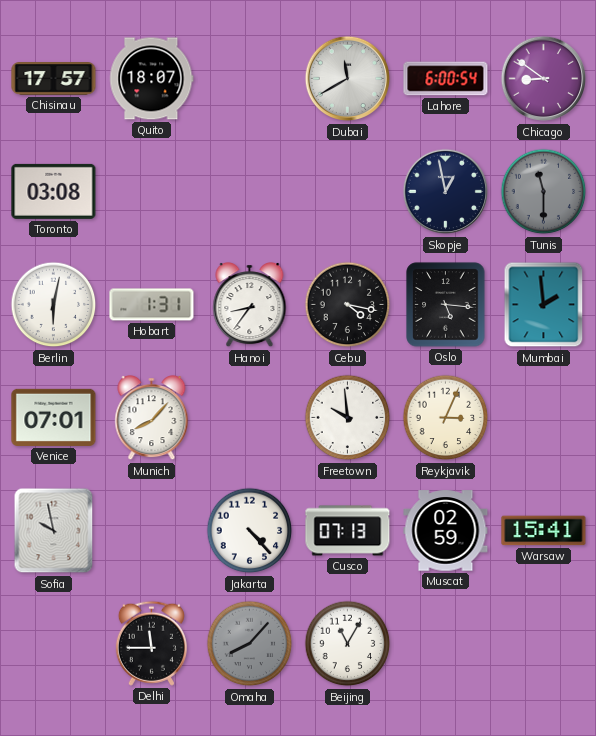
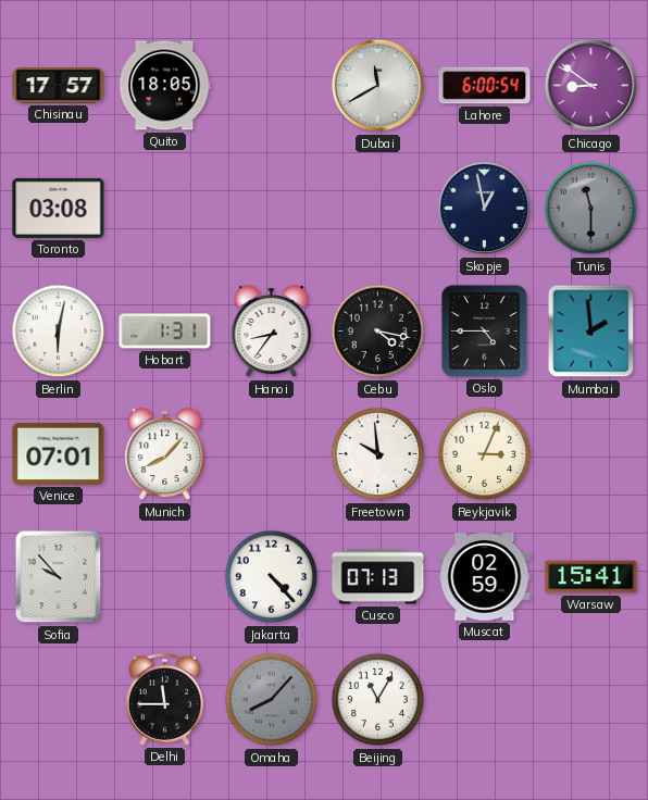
Quito: 18:07 -> 18:05
Oslo: 5:16 -> 4:45
Sofia: 9:58 -> 9:53
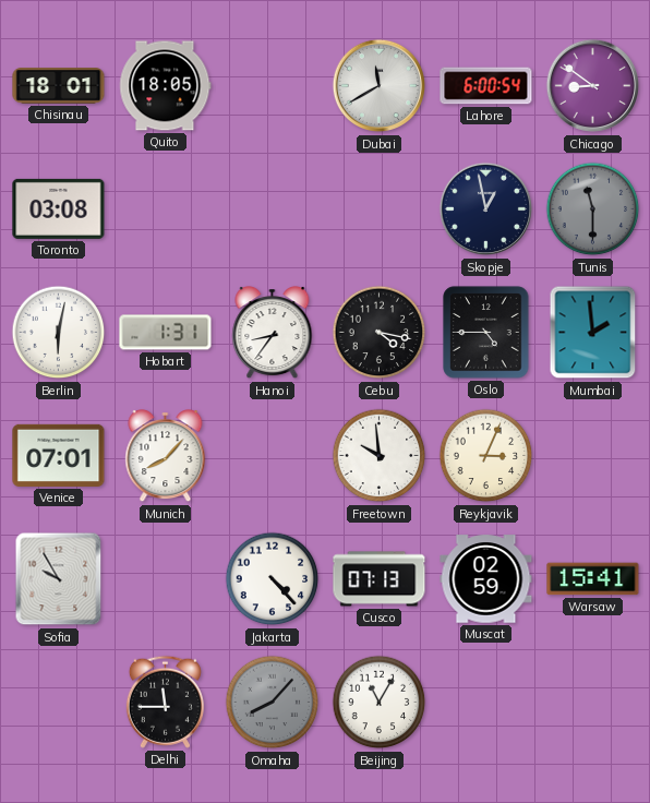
Chisinau: 17:57 -> 18:01
Sofia: 9:53 -> 9:55
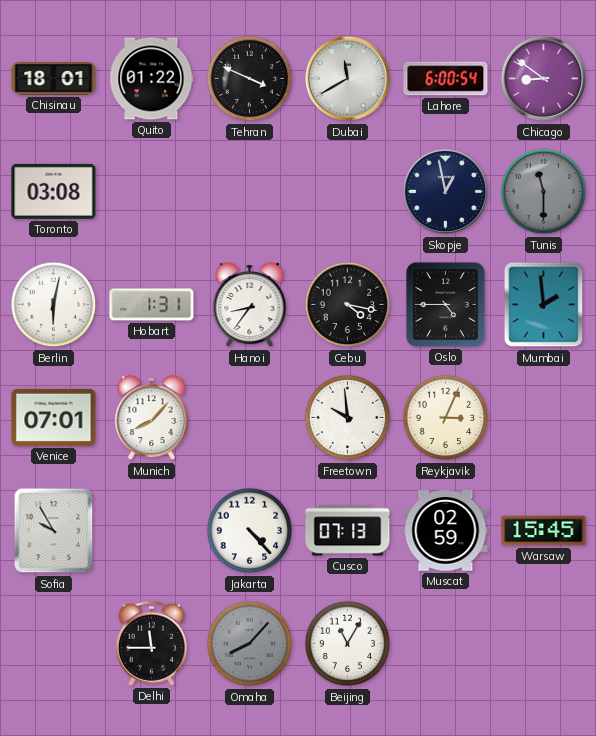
Quito: 18:05 -> 01:22
Tehran: none -> 3:49
Warsaw: 15:41 -> 15:45
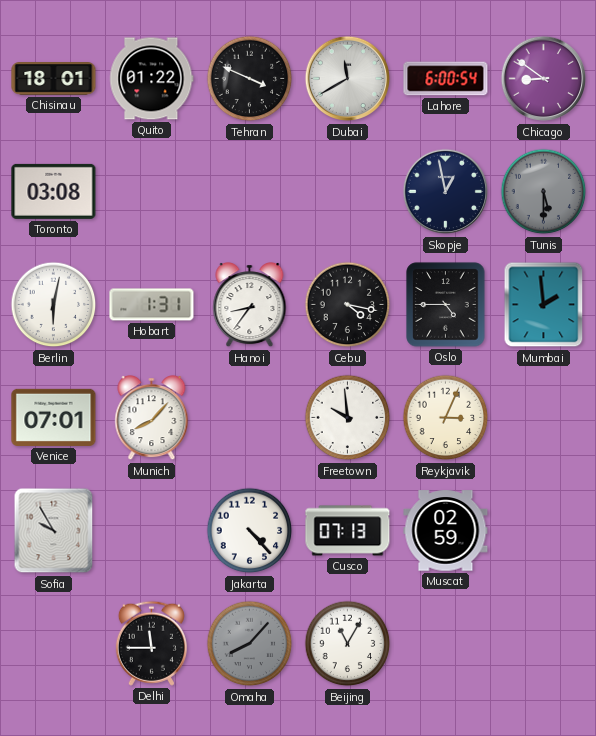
Tunis: 11:30 -> 5:30
Warsaw: 15:45 -> none
